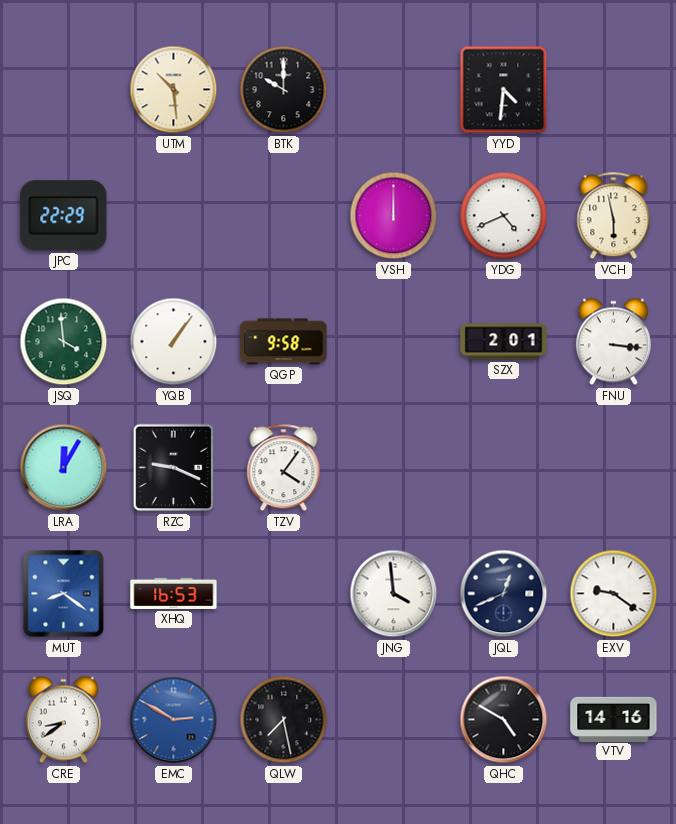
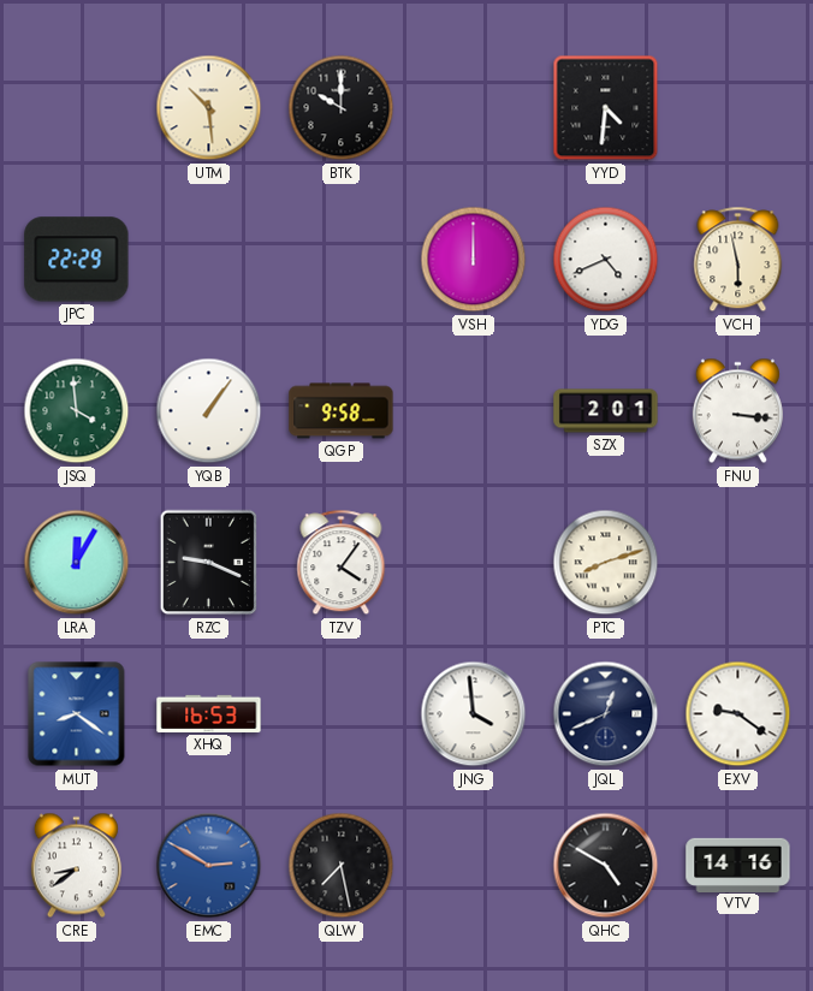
PTC: none -> 8:12
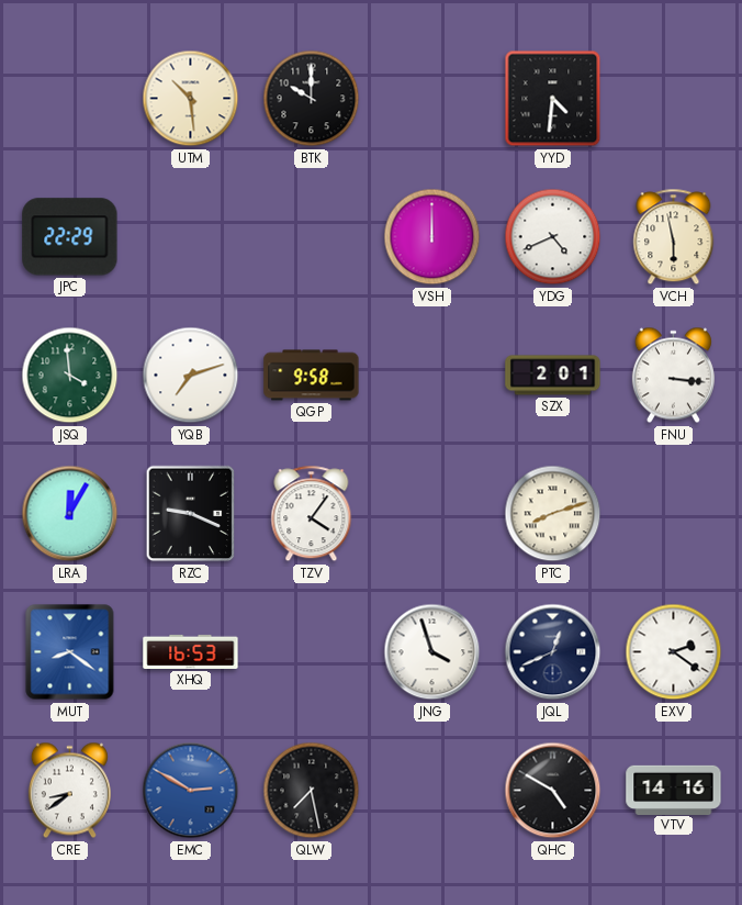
YQB: 1:06 -> 7:12
JNG: 3:59 -> 3:57
EXV: 9:21 -> 2:21
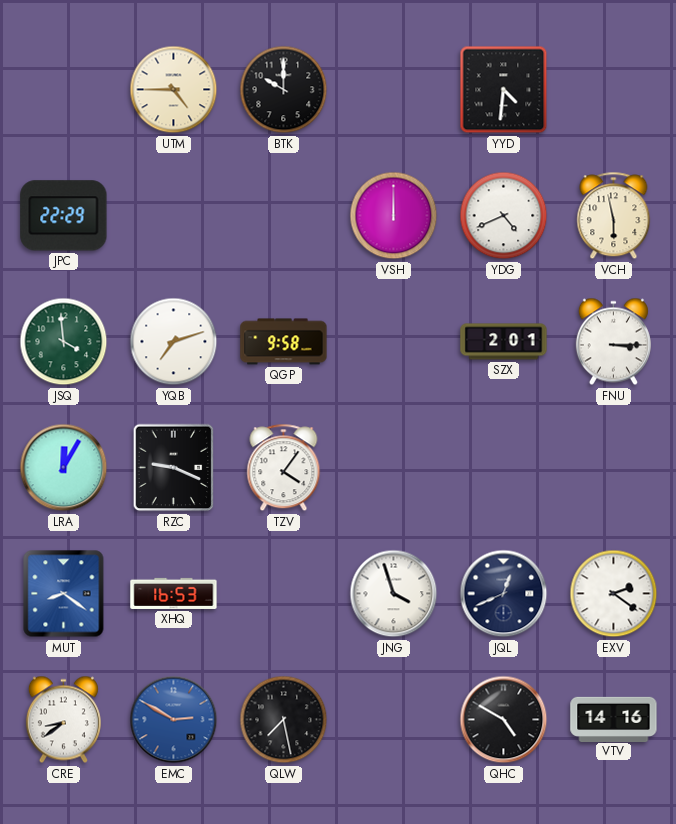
UTM: 10:29 -> 4:45
FNU: 3:16 -> 3:15
PTC: 8:12 -> none
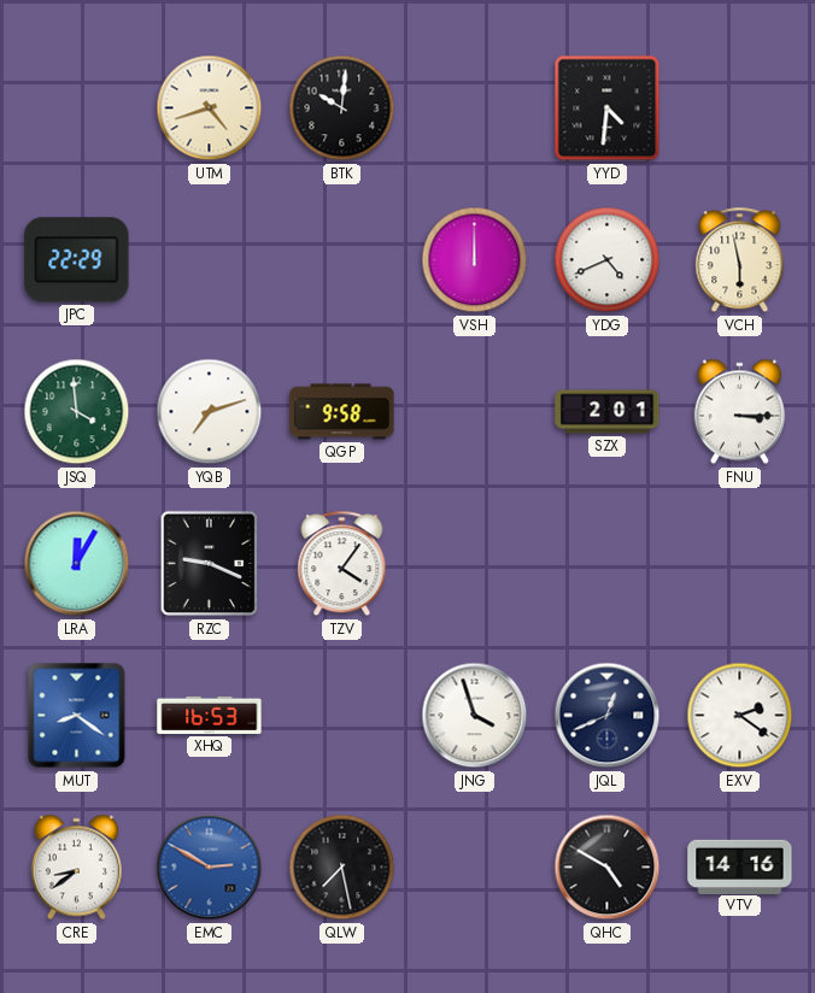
UTM: 4:45 -> 4:42
BTK: 10:00 -> 10:01
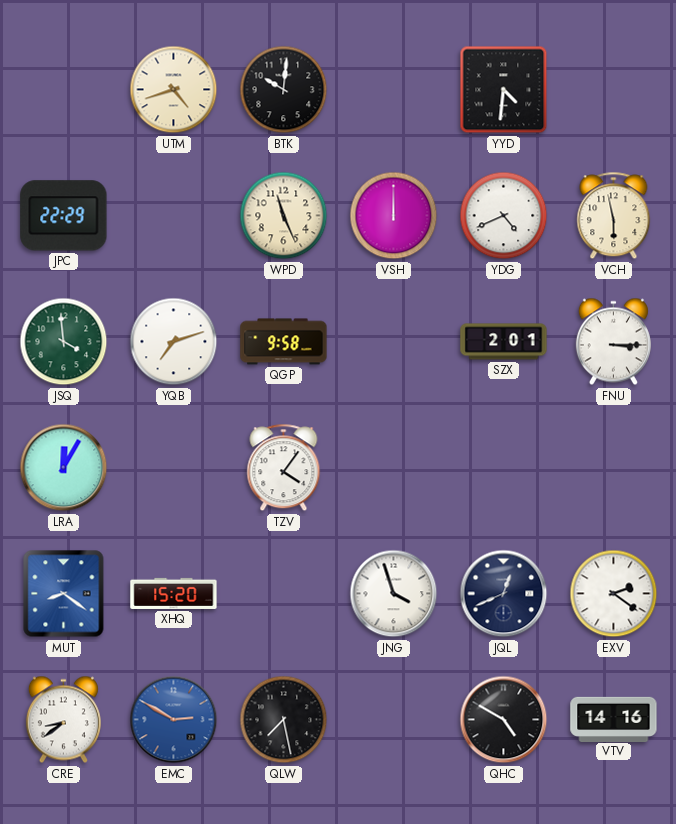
WPD: none -> 11:26
RZC: 9:19 -> none
XHQ: 16:53 -> 15:20
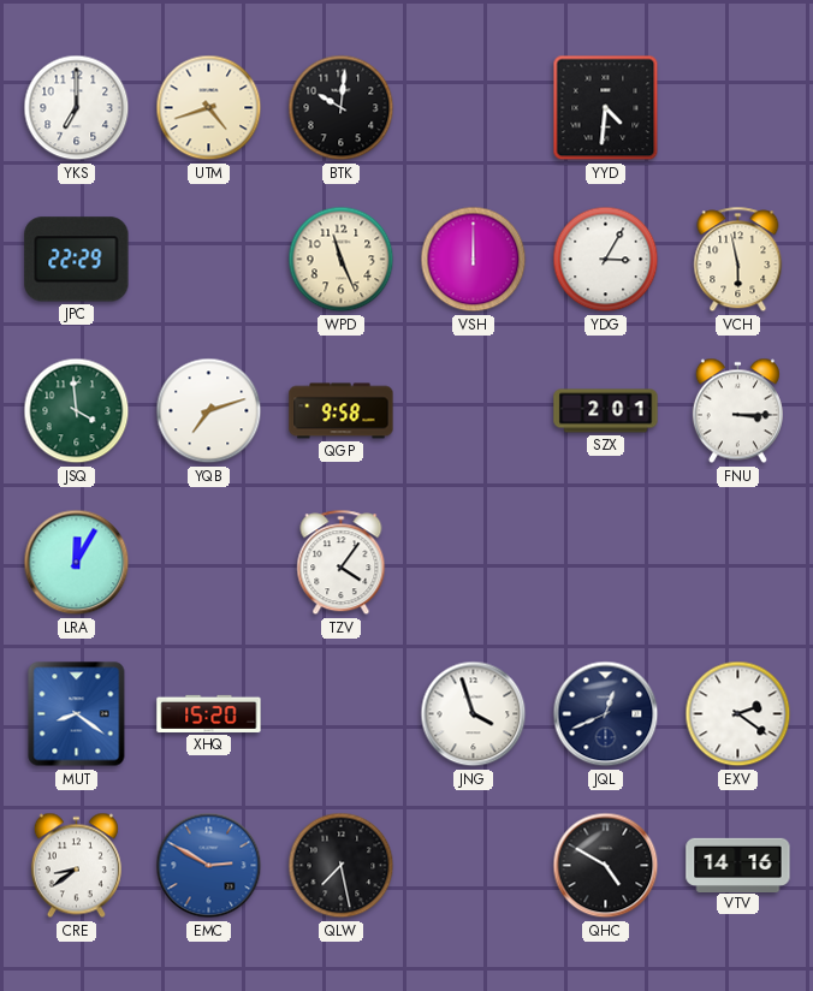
YKS: none -> 7:00
YDG: 4:41 -> 3:05
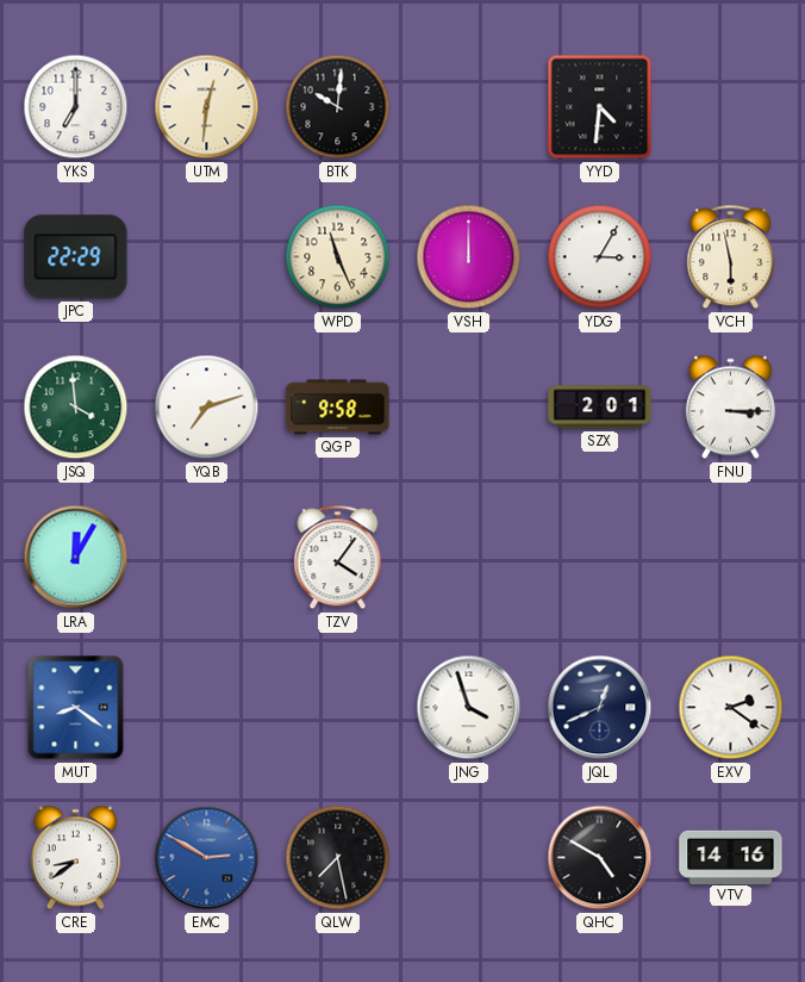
UTM: 4:42 -> 12:31
XHQ: 15:20 -> none
